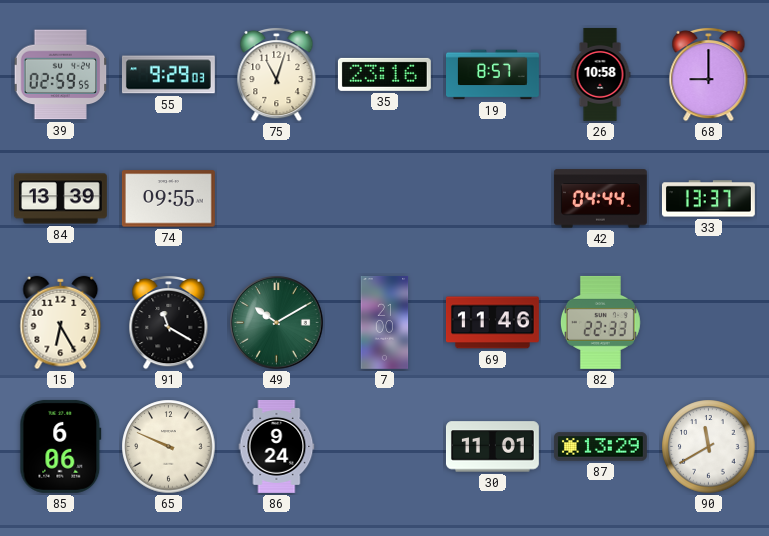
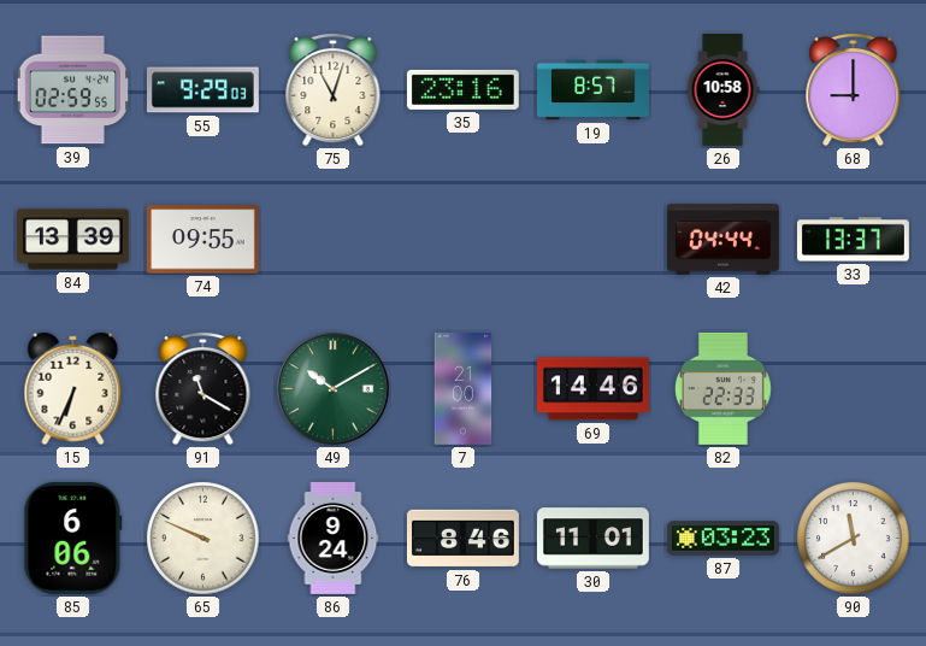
15: 6:25 -> 6:34
69: 11:46 -> 14:46
76: none -> 8:46
87: 13:29 -> 03:23
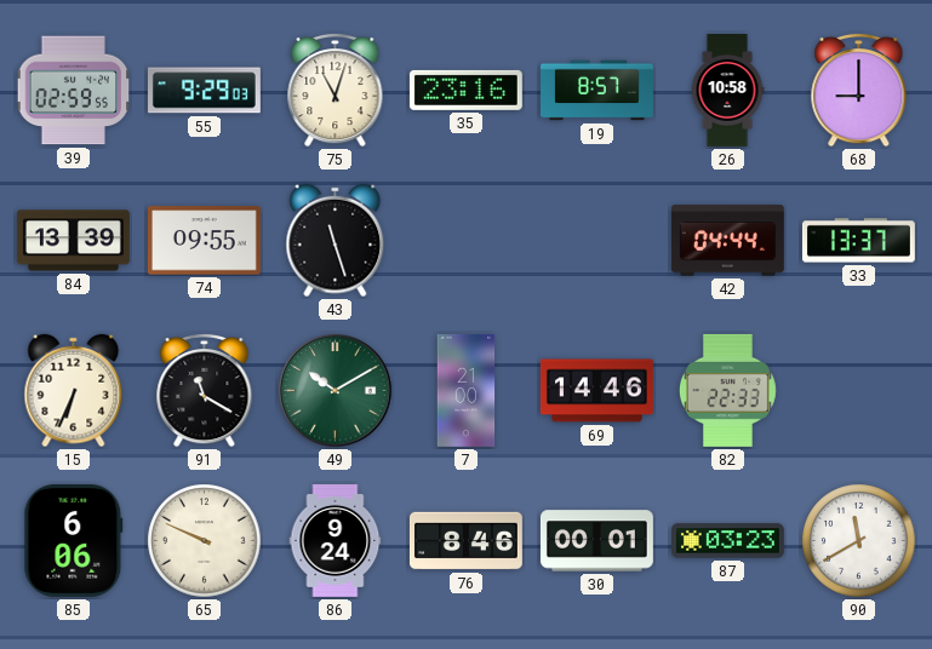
43: none -> 11:27
30: 11:01 -> 00:01
